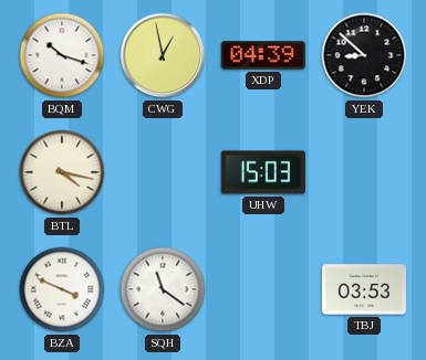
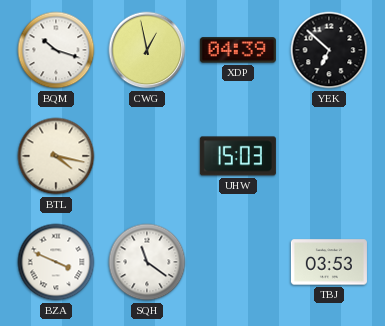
YEK: 8:52 -> 6:52
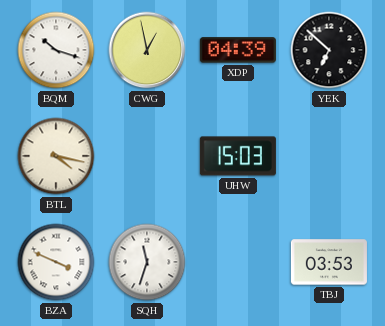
SQH: 11:21 -> 11:33
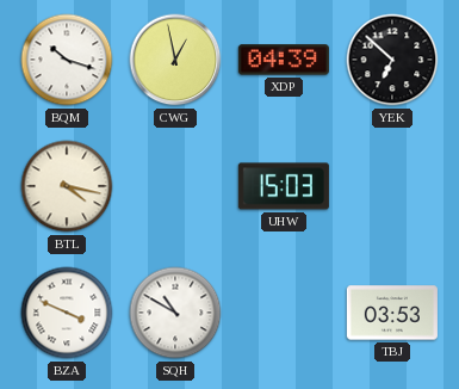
SQH: 11:33 -> 10:50
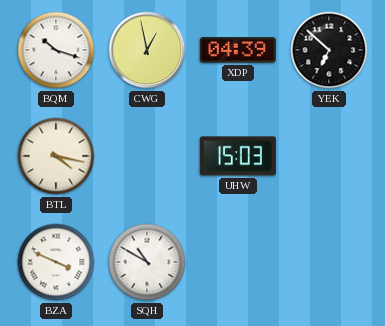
TBJ: 03:53 -> none
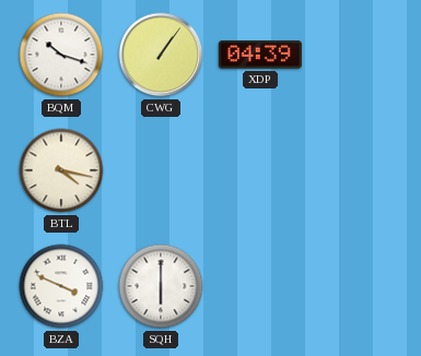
CWG: 12:58 -> 1:06
YEK: 6:52 -> none
UHW: 15:03 -> none
SQH: 10:50 -> 6:00
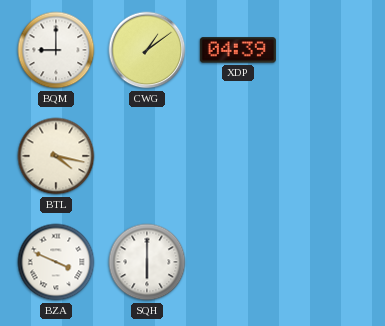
BQM: 10:18 -> 9:00
CWG: 1:06 -> 1:09
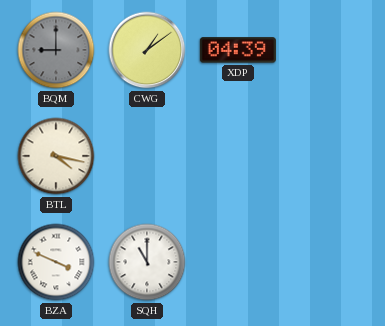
BQM dial: white -> grey
SQH: 6:00 -> 11:00
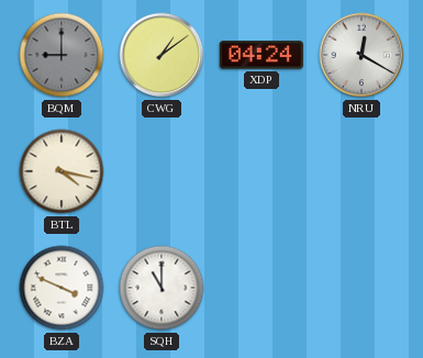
XDP: 04:39 -> 04:24
NRU: none -> 12:20
